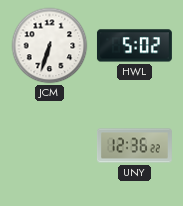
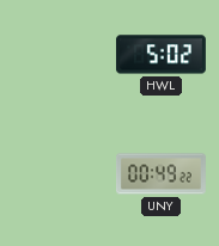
JCM: 6:33 -> none
UNY: 12:36 -> 00:49
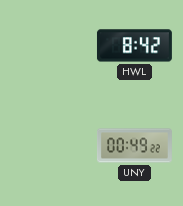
HWL: 5:02 -> 8:42
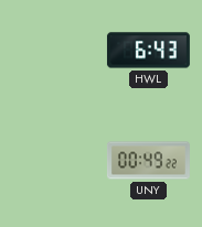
HWL: 8:42 -> 6:43
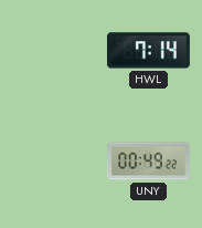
HWL: 6:43 -> 7:14
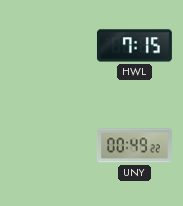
HWL: 7:14 -> 7:15
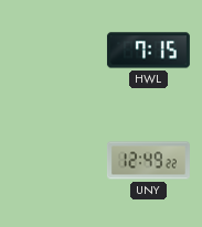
UNY: 00:49 -> 12:49
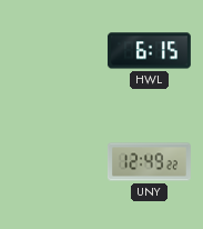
HWL: 7:15 -> 6:15
